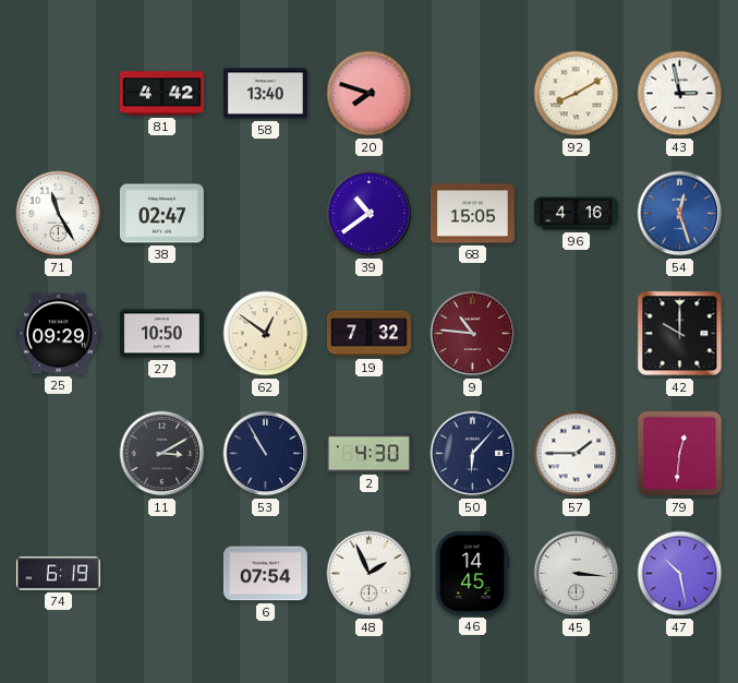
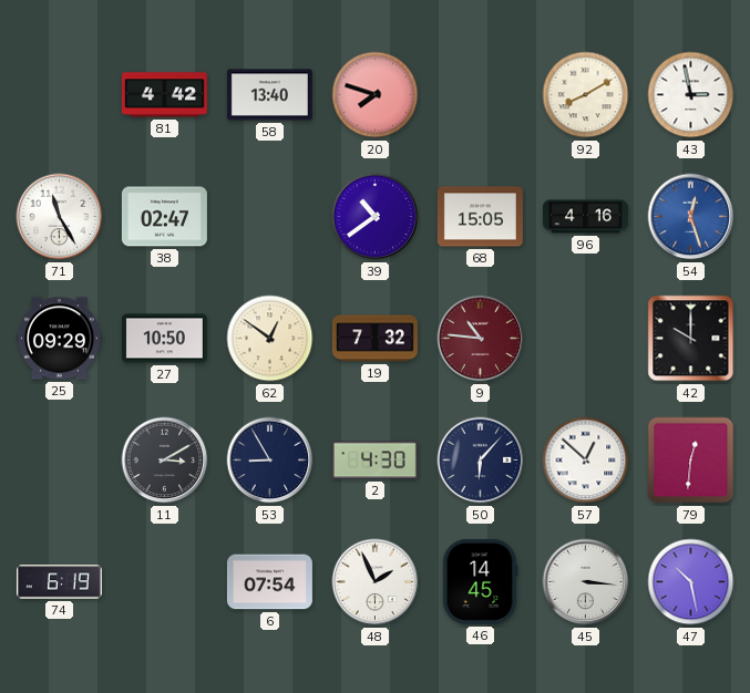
53: 10:55 -> 8:55
57: 1:45 -> 12:52
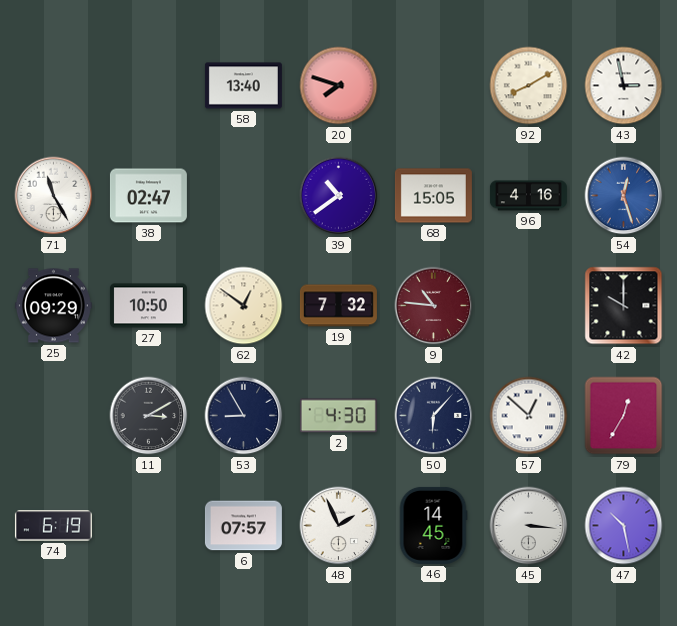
81: 4:42 -> none
79: 12:31 -> 12:35
6: 07:54 -> 07:57
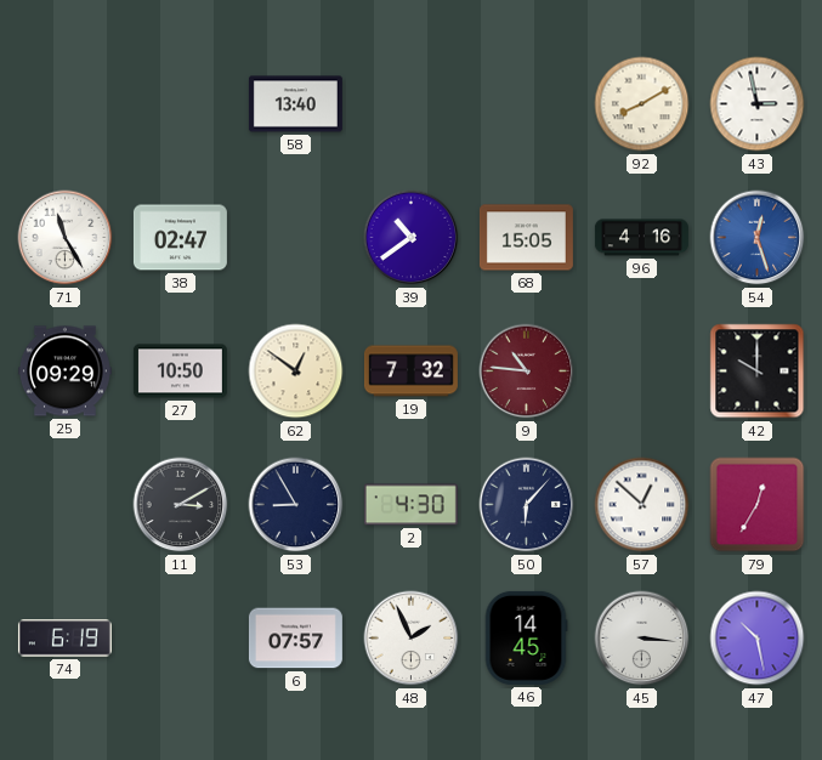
20: 7:48 -> none
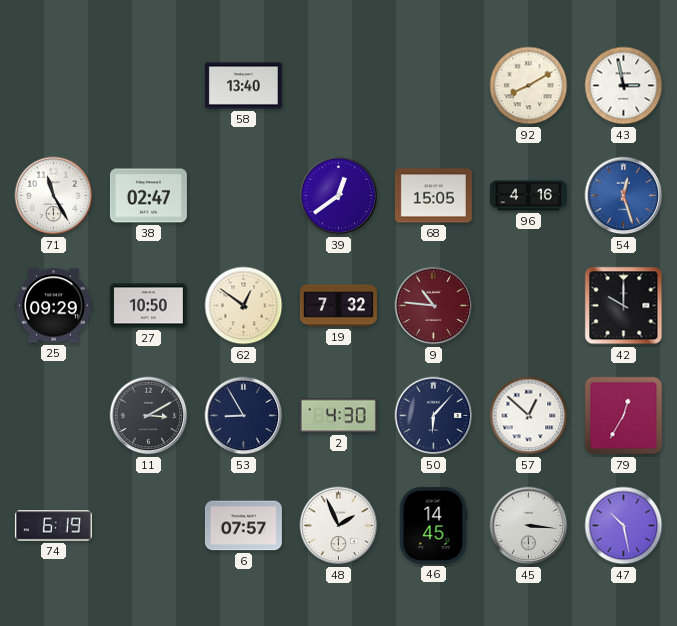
39: 10:39 -> 12:39
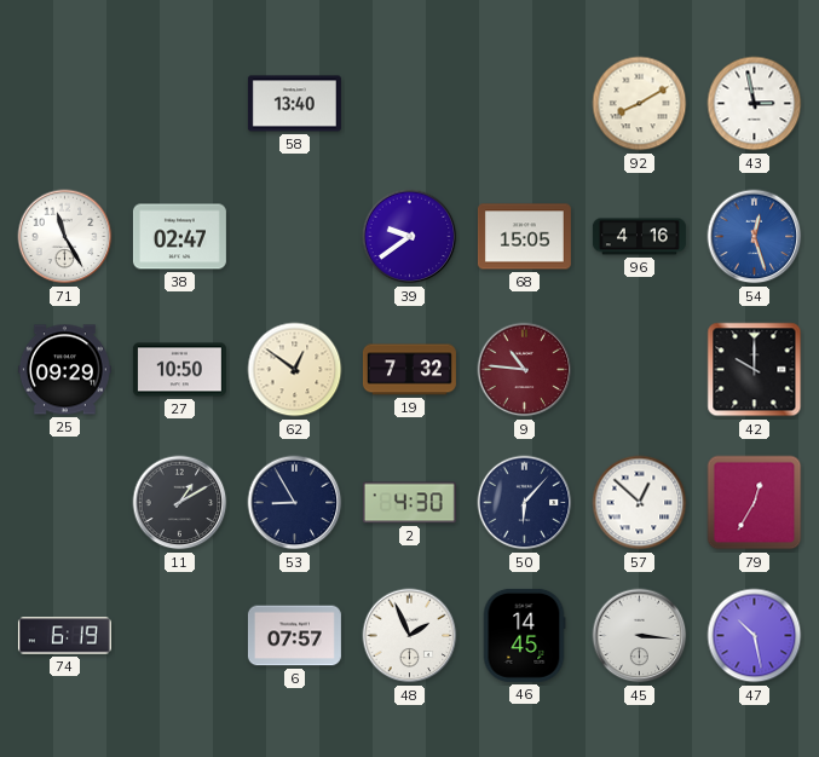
39: 12:39 -> 9:39
11: 3:10 -> 1:10
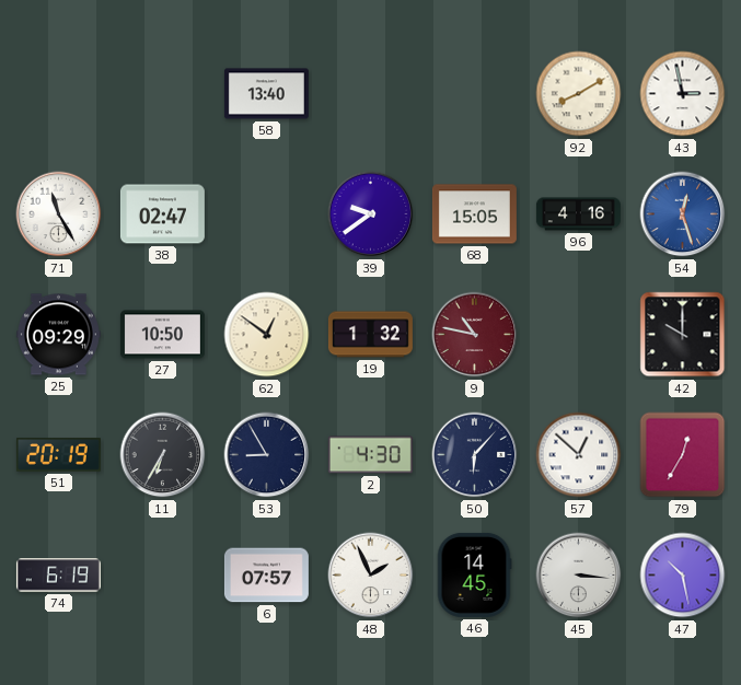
19: 7:32 -> 1:32
9: 10:46 -> 10:47
51: none -> 20:19
11: 1:10 -> 6:35
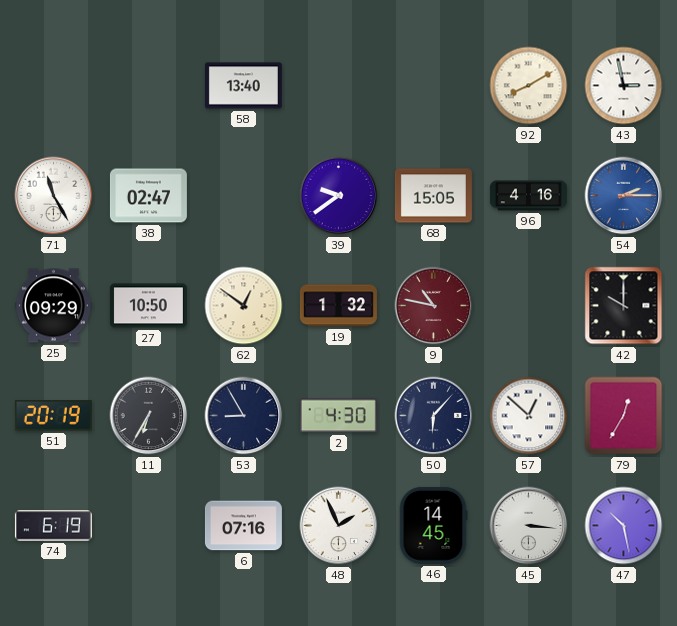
54: 12:27 -> 2:15
6: 07:57 -> 07:16
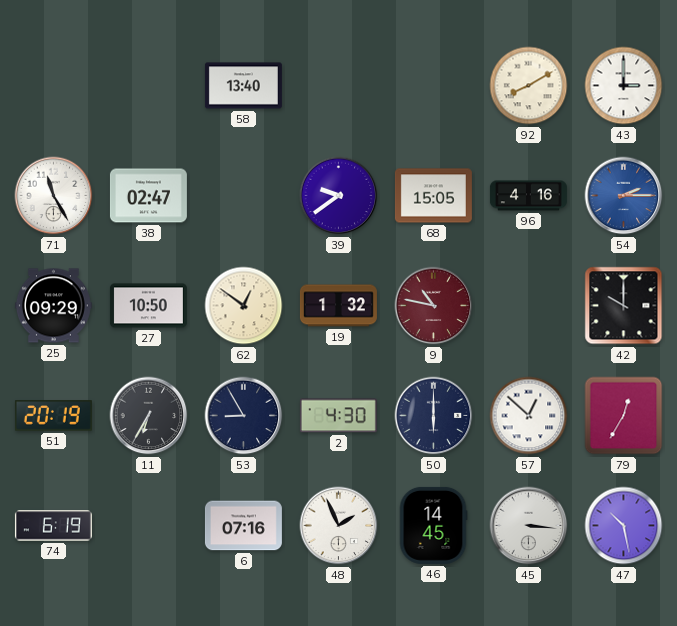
43: 2:58 -> 3:00
50: 6:07 -> 6:00
